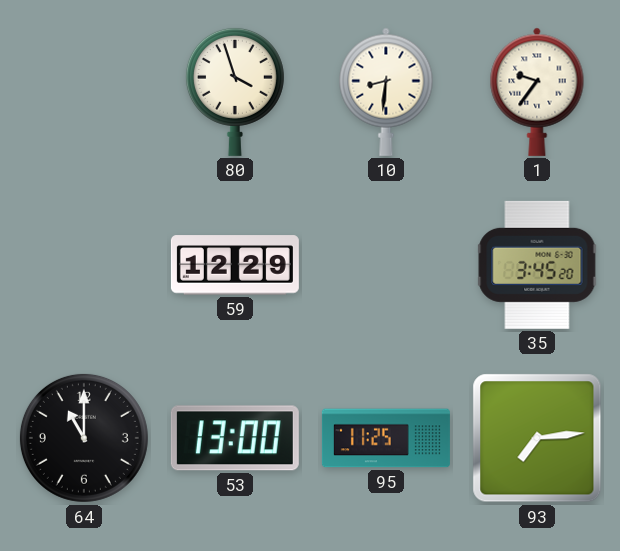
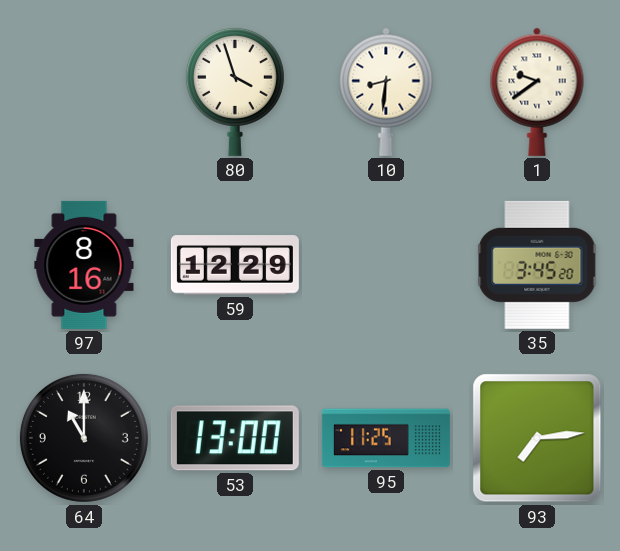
1: 9:36 -> 9:39
97: none -> 8:16
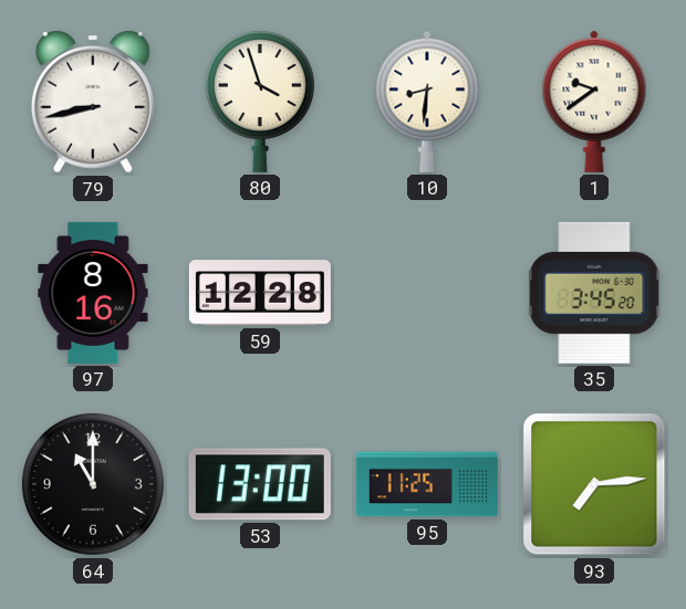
79: none -> 8:43
59: 12:29 -> 12:28
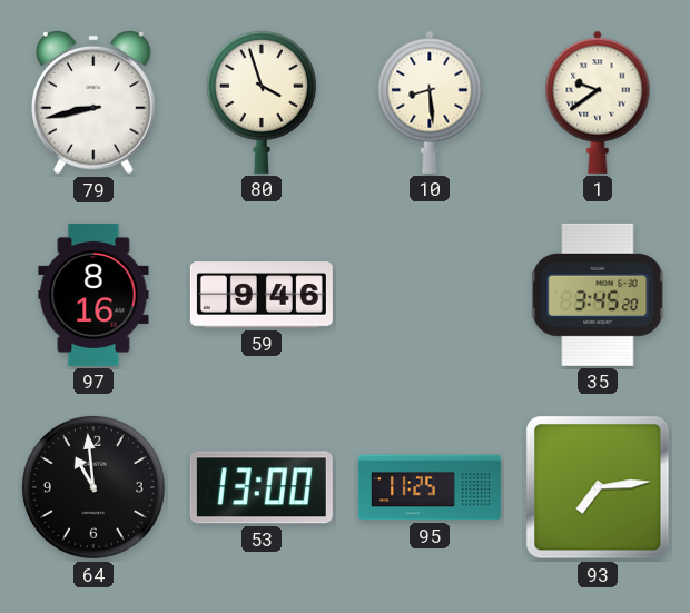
10: 8:31 -> 8:29
59: 12:28 -> 9:46
64: 11:00 -> 10:59
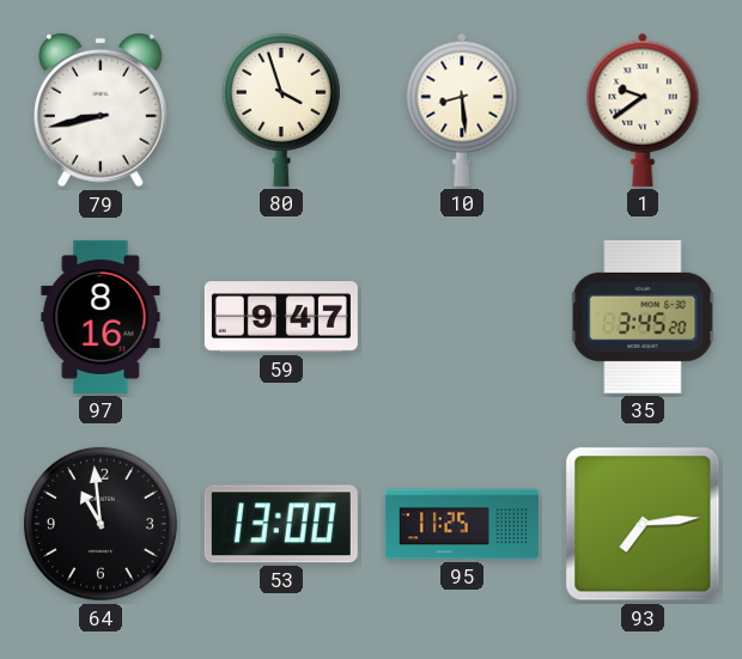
59: 9:46 -> 9:47
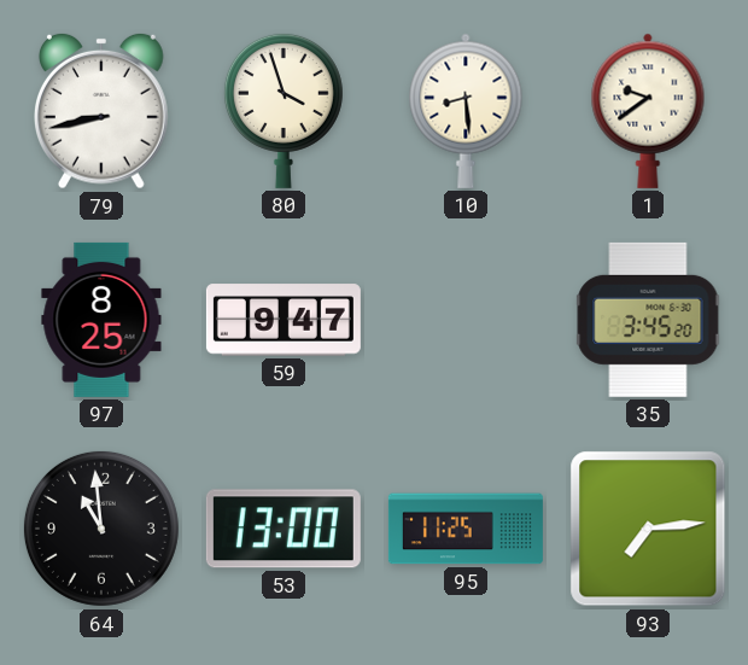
97: 8:16 -> 8:25
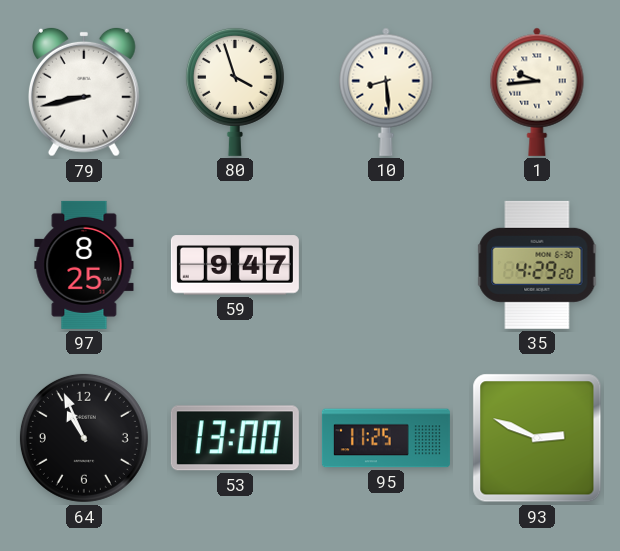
1: 9:39 -> 9:44
35: 3:45 -> 4:29
64: 10:59 -> 10:56
93: 7:14 -> 2:49
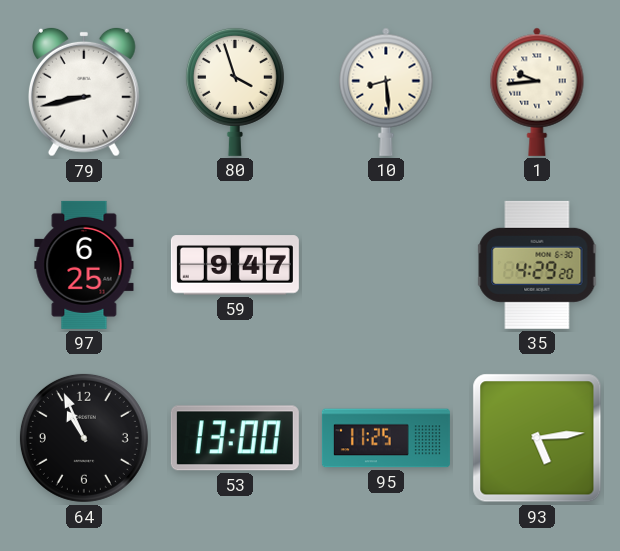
97: 8:25 -> 6:25
93: 2:49 -> 5:14
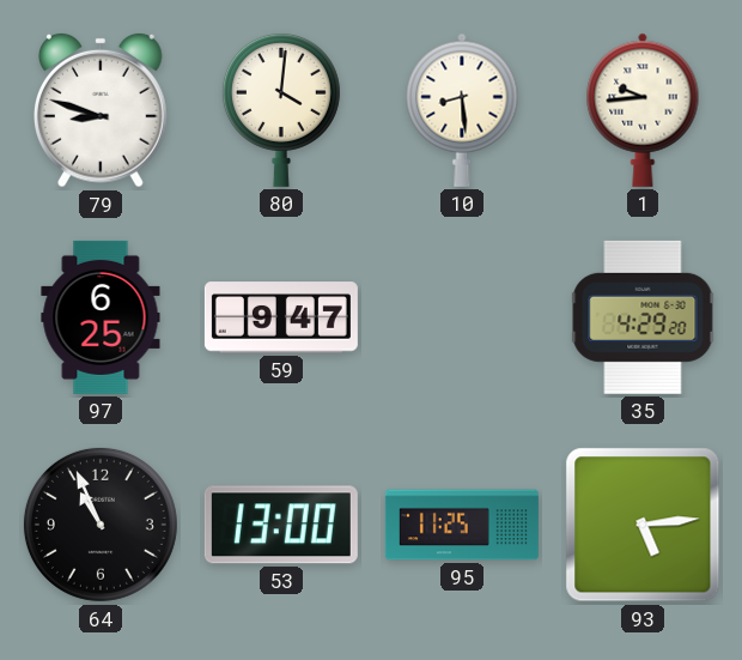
79: 8:43 -> 8:48
80: 3:57 -> 4:01
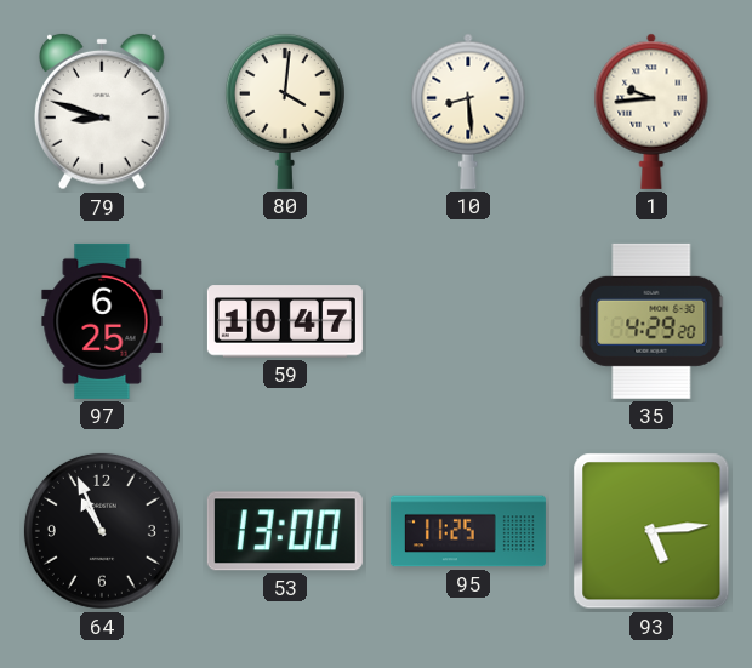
59: 9:47 -> 10:47
